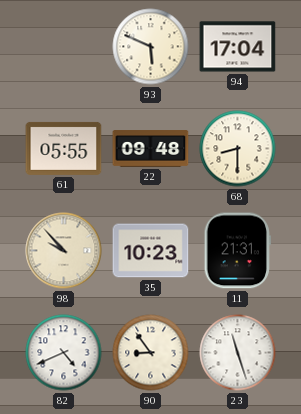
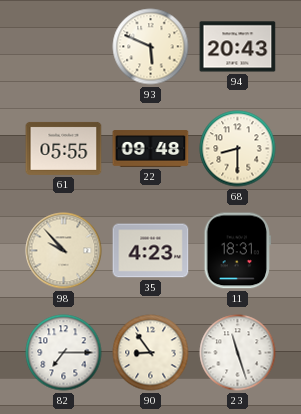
94: 17:04 -> 20:43
35: 10:23 -> 4:23
11: 21:31 -> 18:31
82: 4:41 -> 7:15
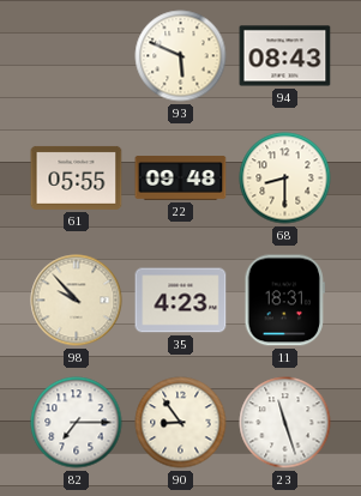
94: 20:43 -> 08:43
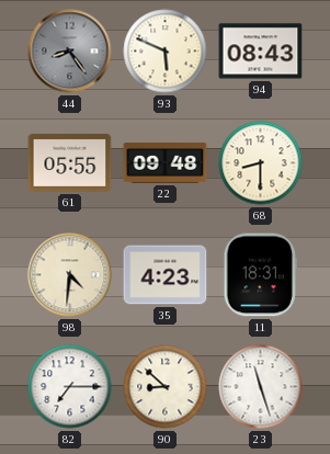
44: none -> 8:24
98: 9:53 -> 4:31
90: 8:54 -> 8:52
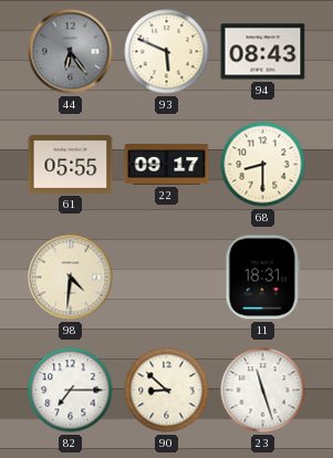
44: 8:24 -> 6:24
22: 09:48 -> 09:17
35: 4:23 -> none
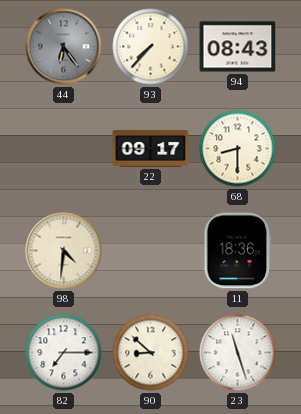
93: 5:49 -> 7:37
61: 05:55 -> none
11: 18:31 -> 18:36
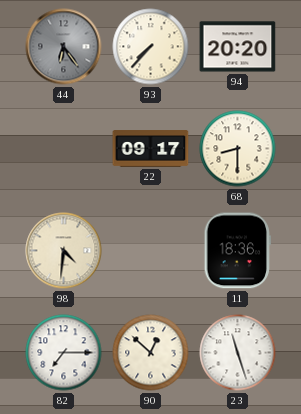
94: 08:43 -> 20:20
90: 8:52 -> 12:52
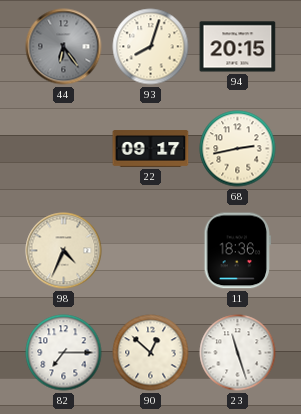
93: 7:37 -> 8:03
94: 20:20 -> 20:15
68: 8:30 -> 2:43
98: 4:31 -> 4:34
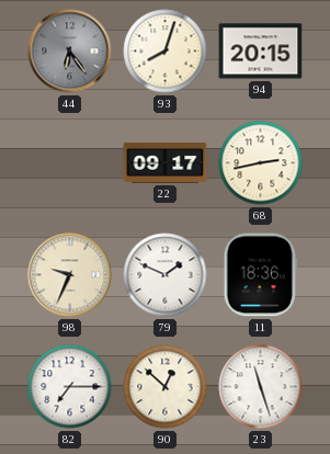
98: 4:34 -> 9:34
79: none -> 1:49
